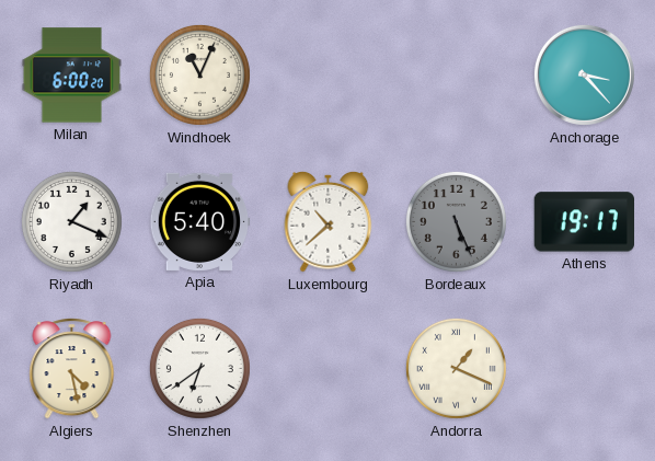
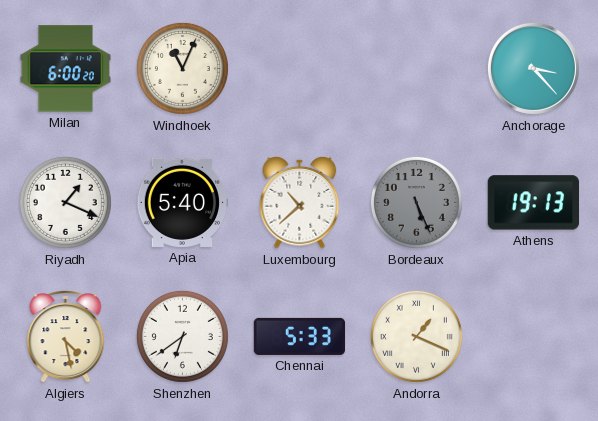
Athens: 19:17 -> 19:13
Chennai: none -> 5:33
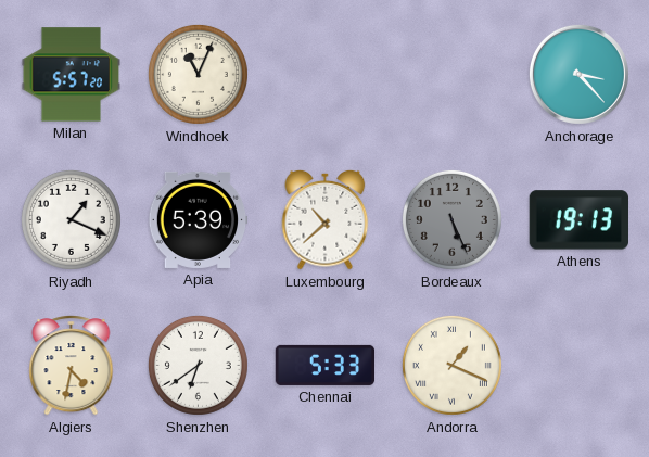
Milan: 6:00 -> 5:57
Apia: 5:40 -> 5:39
Algiers: 4:28 -> 4:32
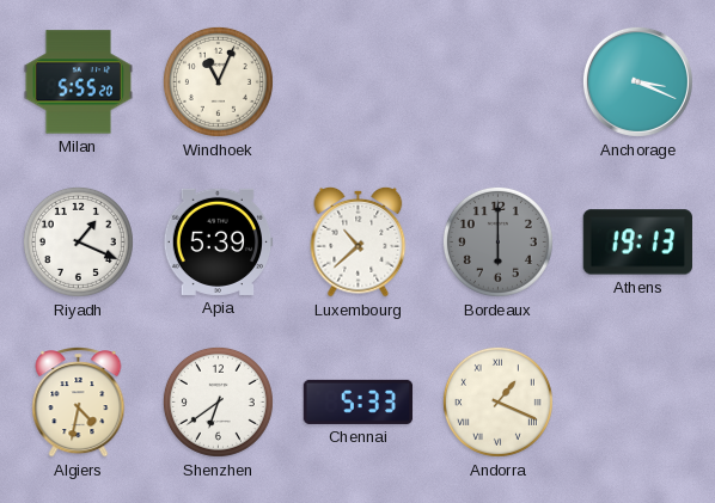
Milan: 5:57 -> 5:55
Anchorage: 3:23 -> 3:19
Bordeaux: 5:26 -> 6:00
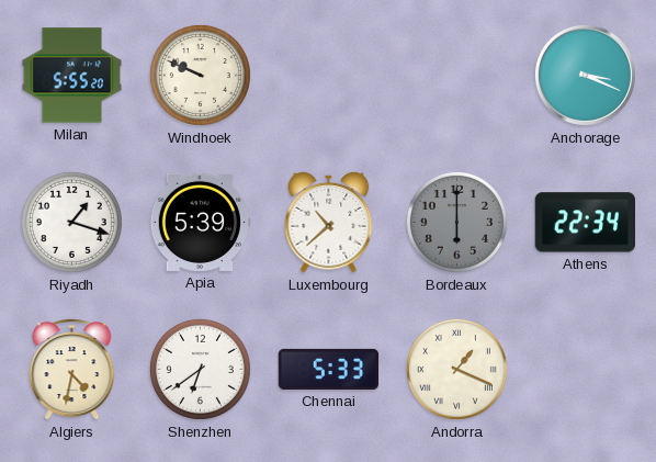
Windhoek: 11:04 -> 9:49
Riyadh: 1:19 -> 1:18
Athens: 19:13 -> 22:34
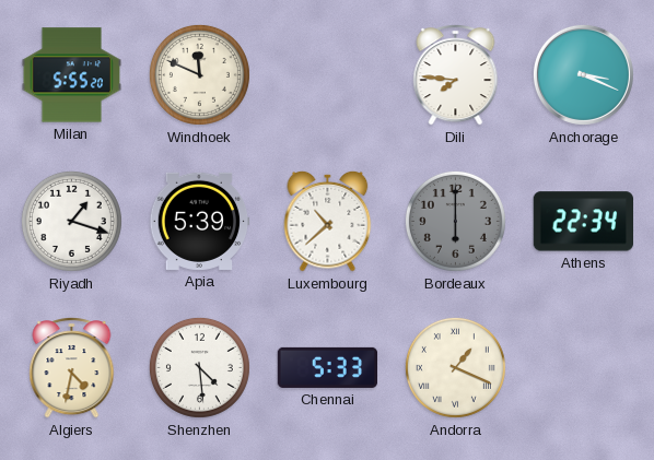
Windhoek: 9:49 -> 11:49
Dili: none -> 7:46
Shenzhen: 6:39 -> 4:29
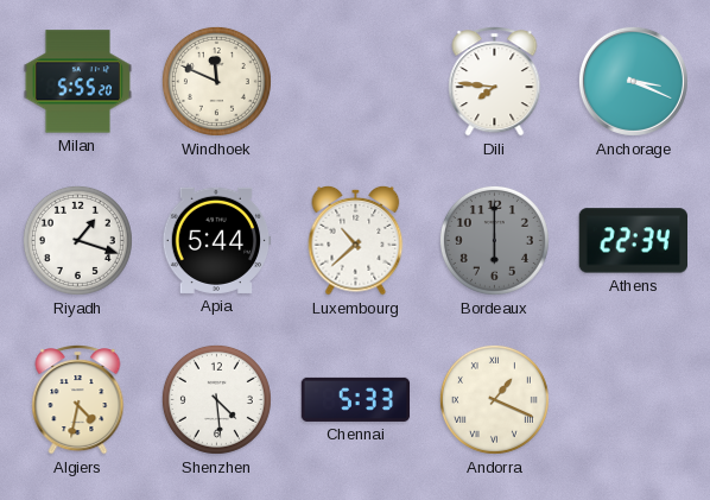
Apia: 5:39 -> 5:44
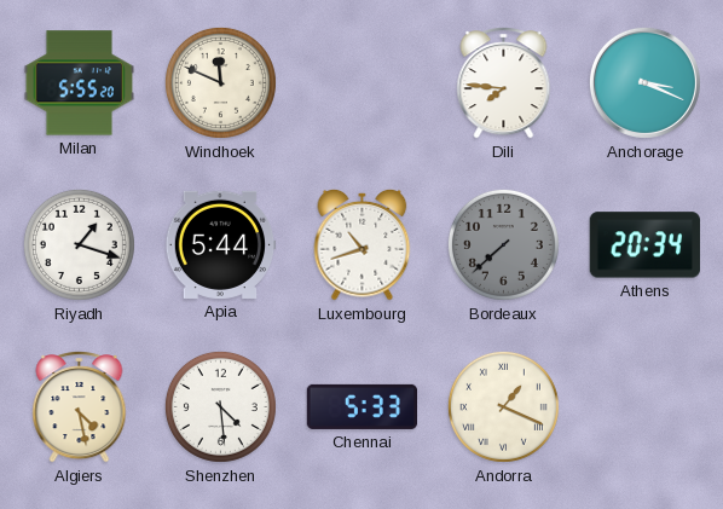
Luxembourg: 10:38 -> 10:42
Bordeaux: 6:00 -> 7:38
Athens: 22:34 -> 20:34
Algiers: 4:32 -> 4:28
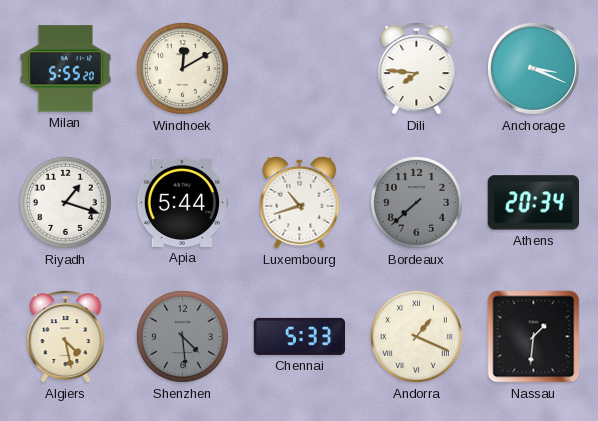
Windhoek: 11:49 -> 12:10
Shenzhen dial: white -> grey
Nassau: none -> 1:31
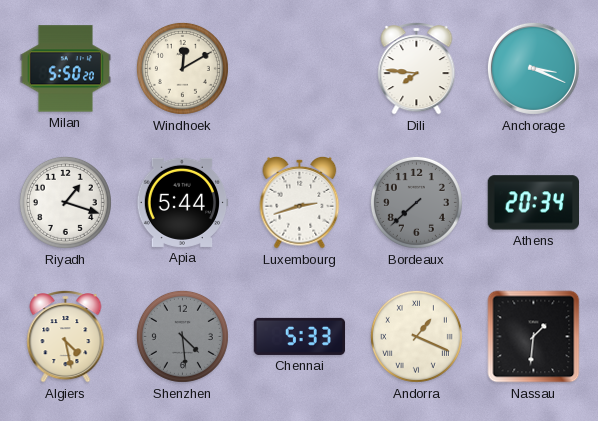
Milan: 5:55 -> 5:50
Luxembourg: 10:42 -> 2:42
